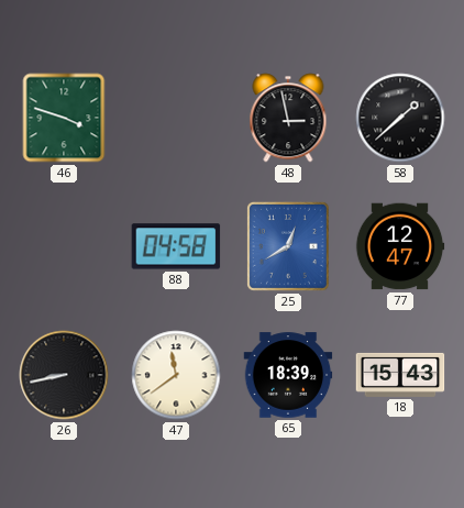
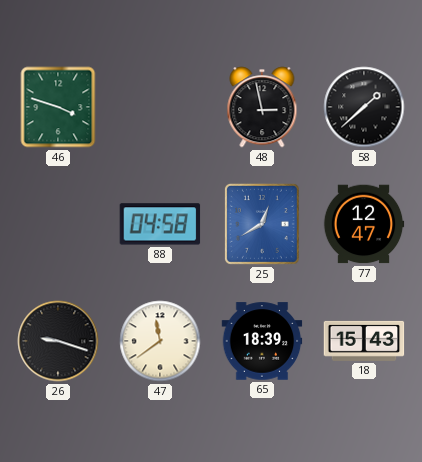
26: 8:43 -> 9:18
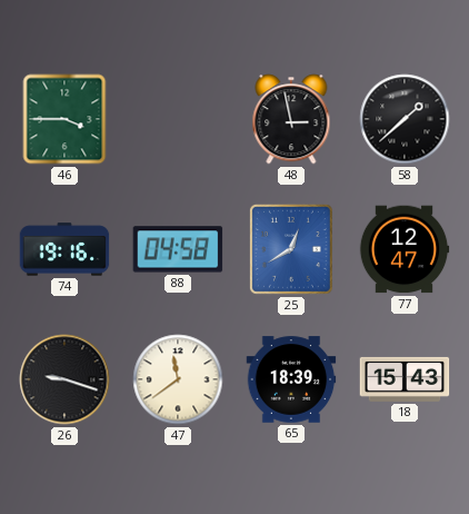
46: 3:48 -> 3:45
74: none -> 19:16
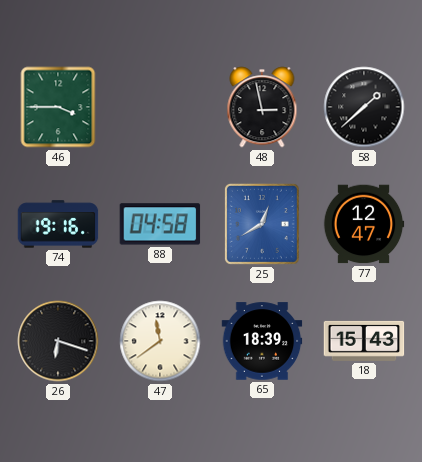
26: 9:18 -> 6:18
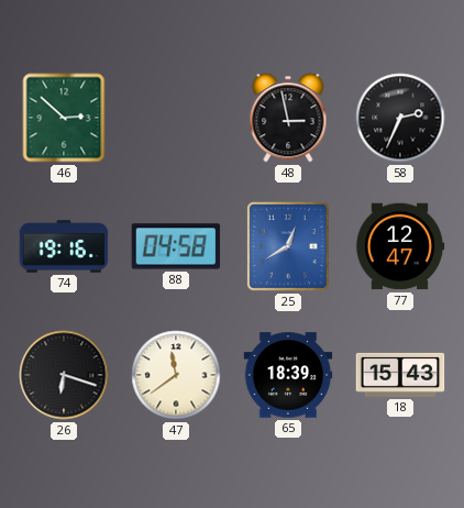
46: 3:45 -> 2:52
58: 1:38 -> 2:34
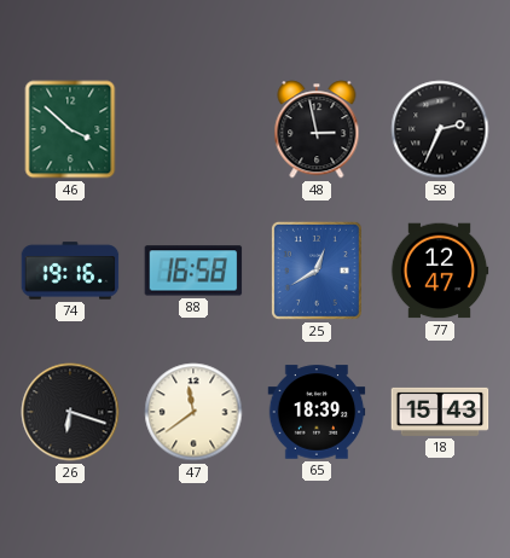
46: 2:52 -> 3:52
88: 04:58 -> 16:58
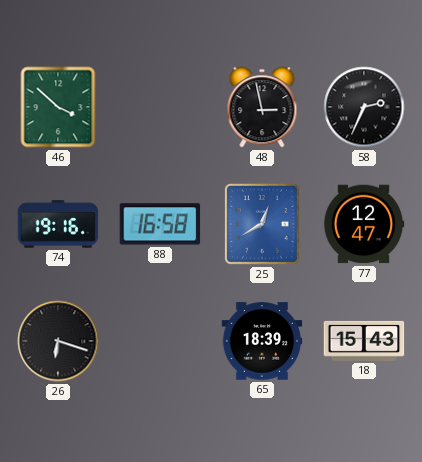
47: 11:39 -> none
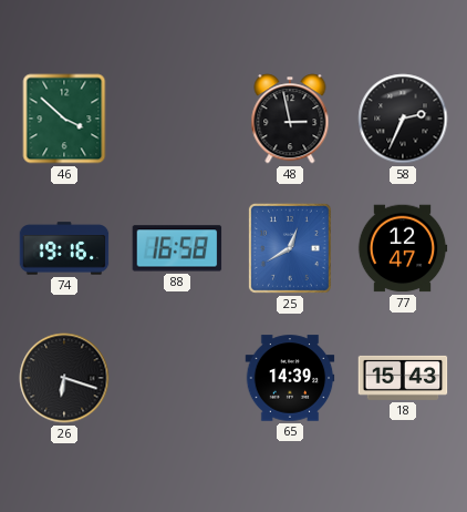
65: 18:39 -> 14:39
